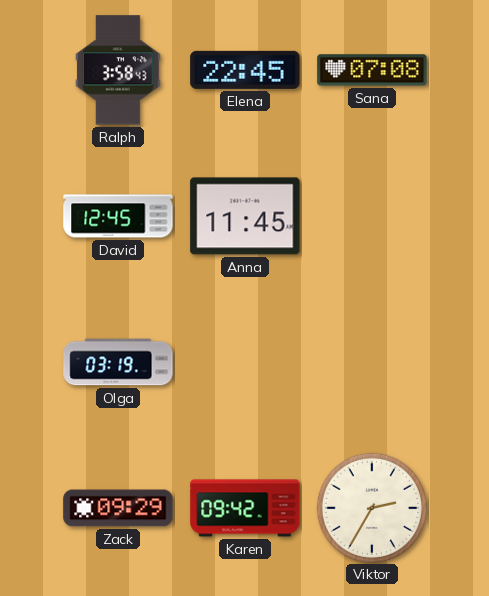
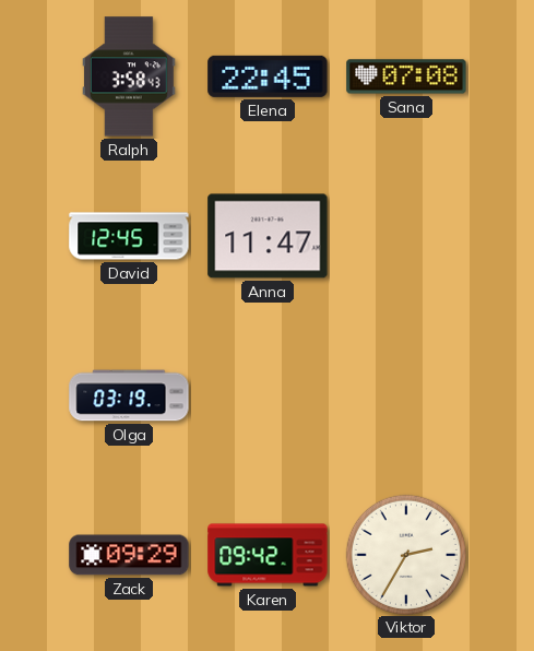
Anna: 11:45 -> 11:47
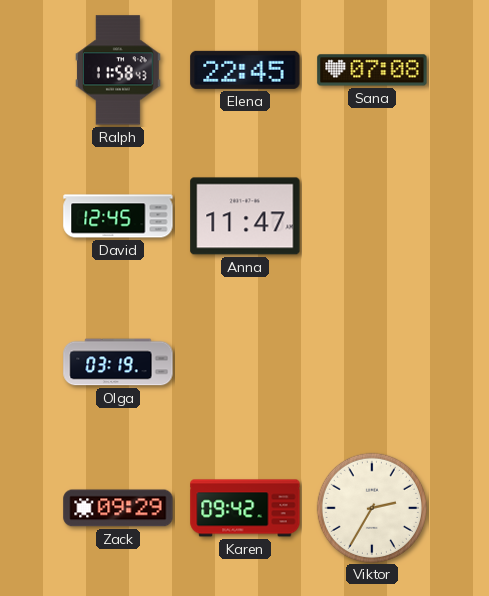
Ralph: 3:58 -> 11:58
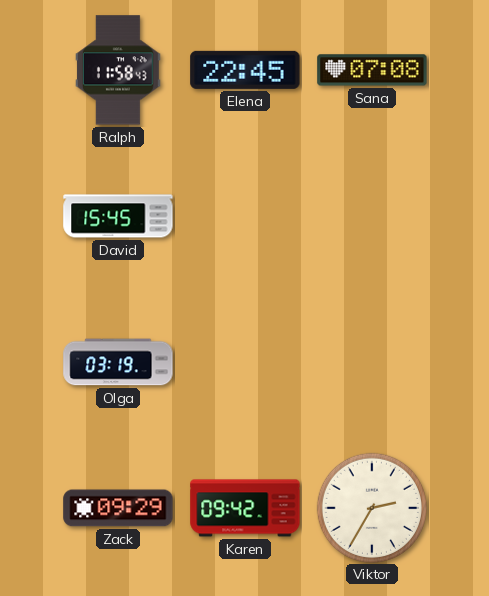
David: 12:45 -> 15:45
Anna: 11:47 -> none
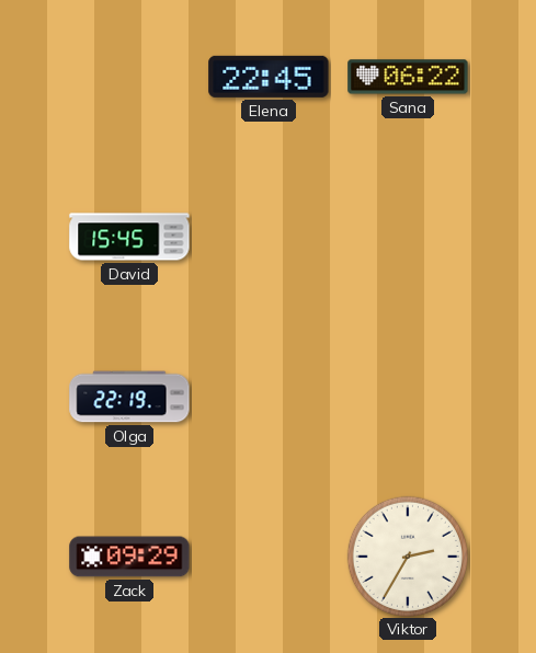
Ralph: 11:58 -> none
Sana: 07:08 -> 06:22
Olga: 03:19 -> 22:19
Karen: 09:42 -> none
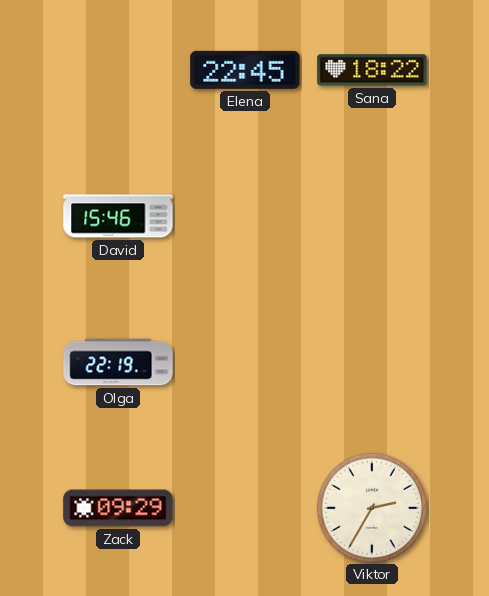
Sana: 06:22 -> 18:22
David: 15:45 -> 15:46
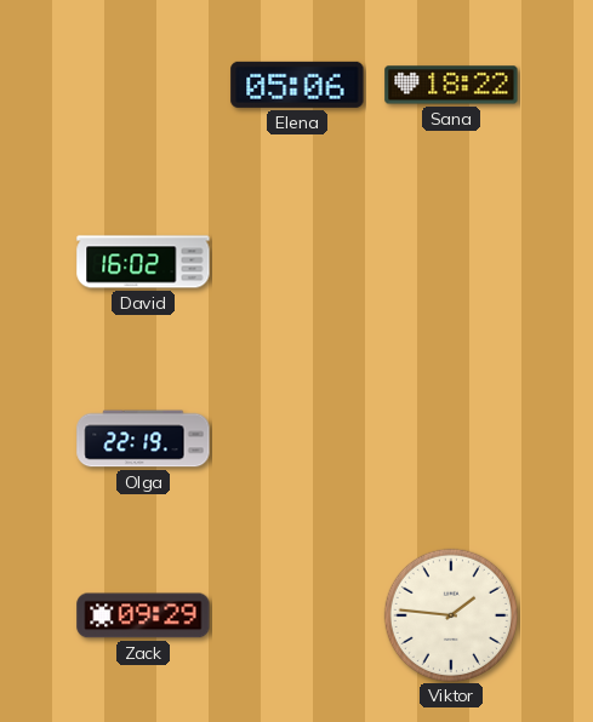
Elena: 22:45 -> 05:06
David: 15:46 -> 16:02
Viktor: 2:35 -> 1:46
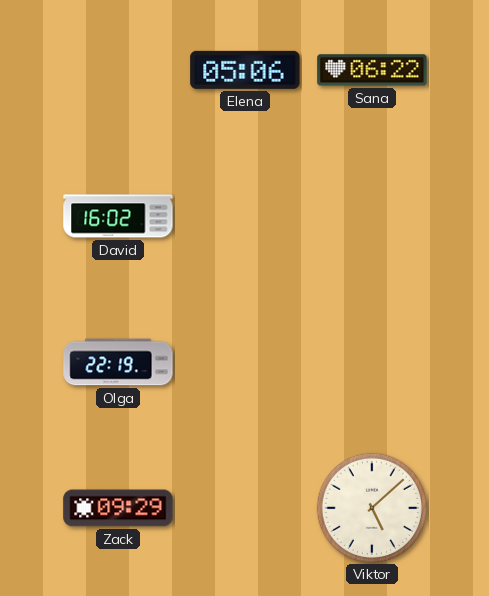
Sana: 18:22 -> 06:22
Viktor: 1:46 -> 5:08
